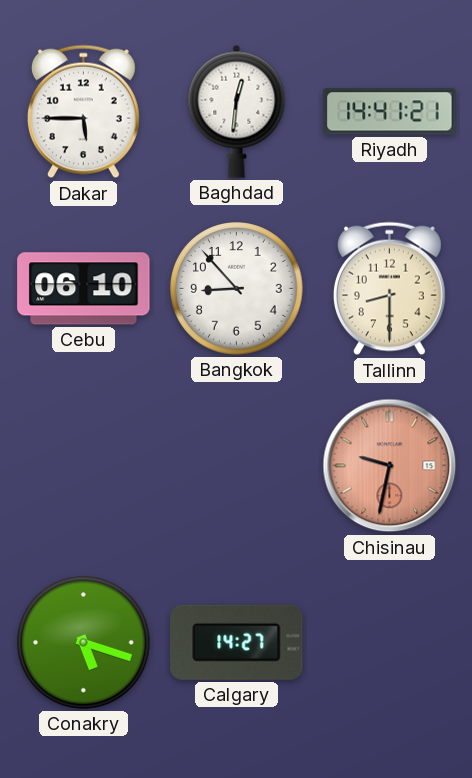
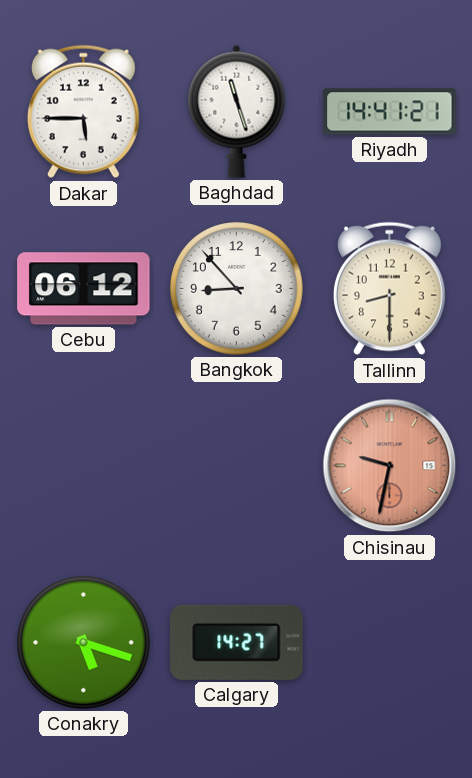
Baghdad: 12:31 -> 11:27
Cebu: 06:10 -> 06:12
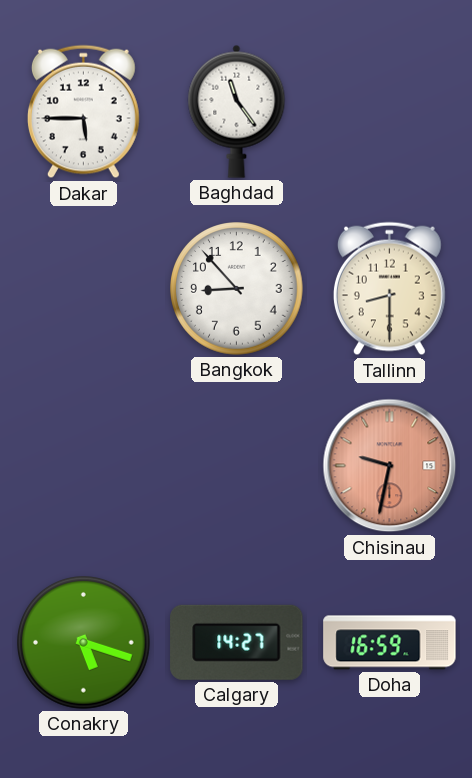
Baghdad: 11:27 -> 11:24
Riyadh: 14:41 -> none
Cebu: 06:12 -> none
Doha: none -> 16:59
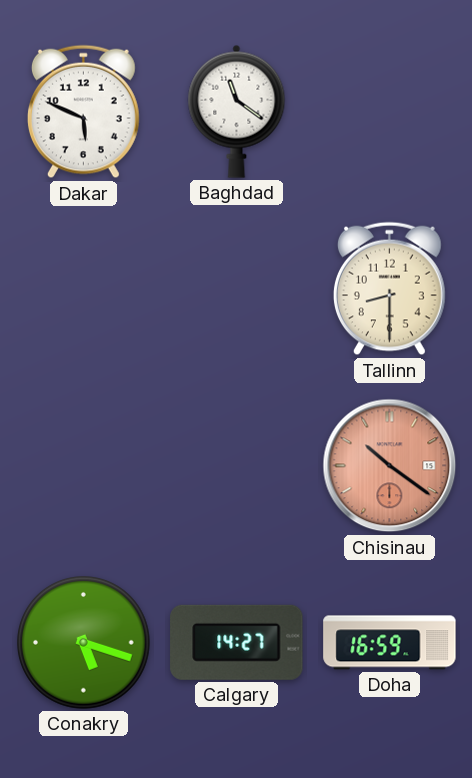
Dakar: 5:45 -> 5:49
Baghdad: 11:24 -> 11:21
Bangkok: 8:53 -> none
Chisinau: 9:32 -> 10:21
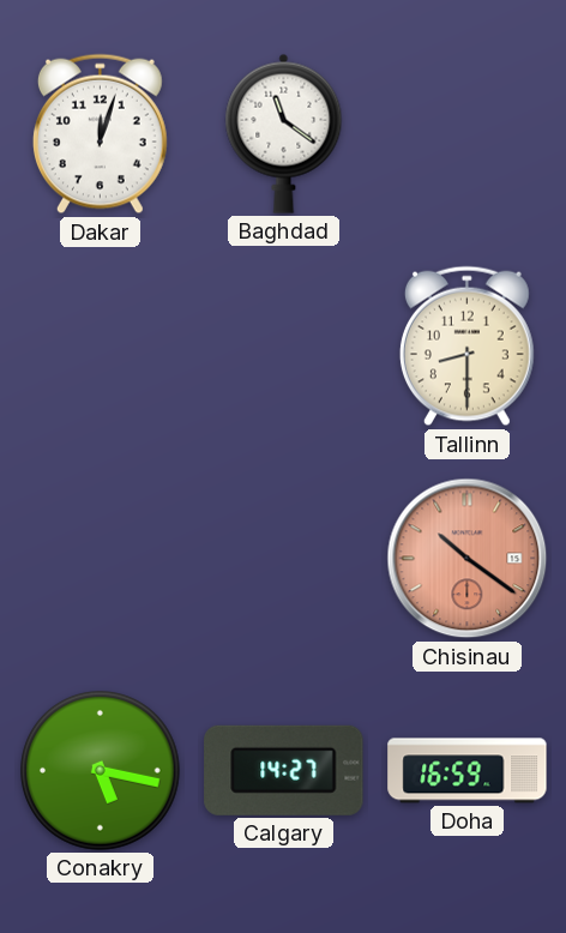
Dakar: 5:49 -> 12:03
Conakry: 5:18 -> 5:17
